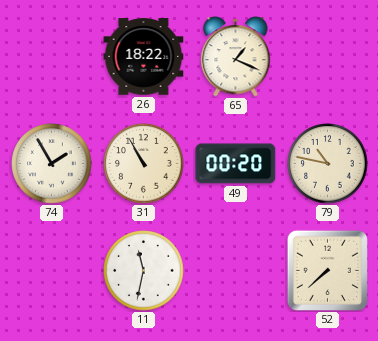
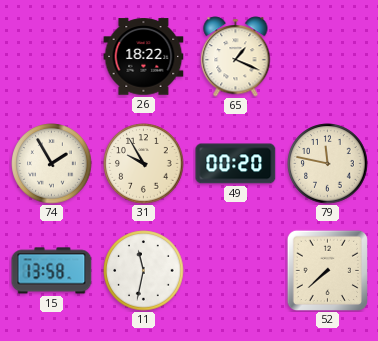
31: 10:55 -> 9:55
79: 10:47 -> 11:47
15: none -> 13:58
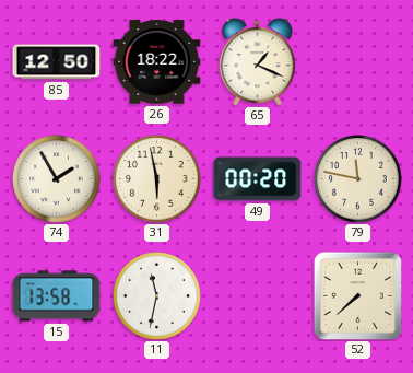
85: none -> 12:50
31: 9:55 -> 5:58
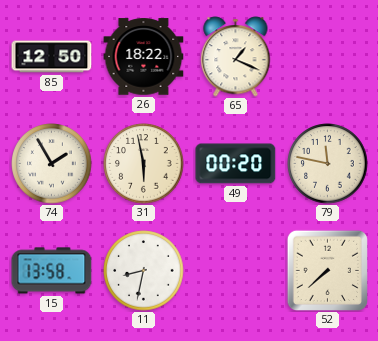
11: 11:32 -> 8:32
